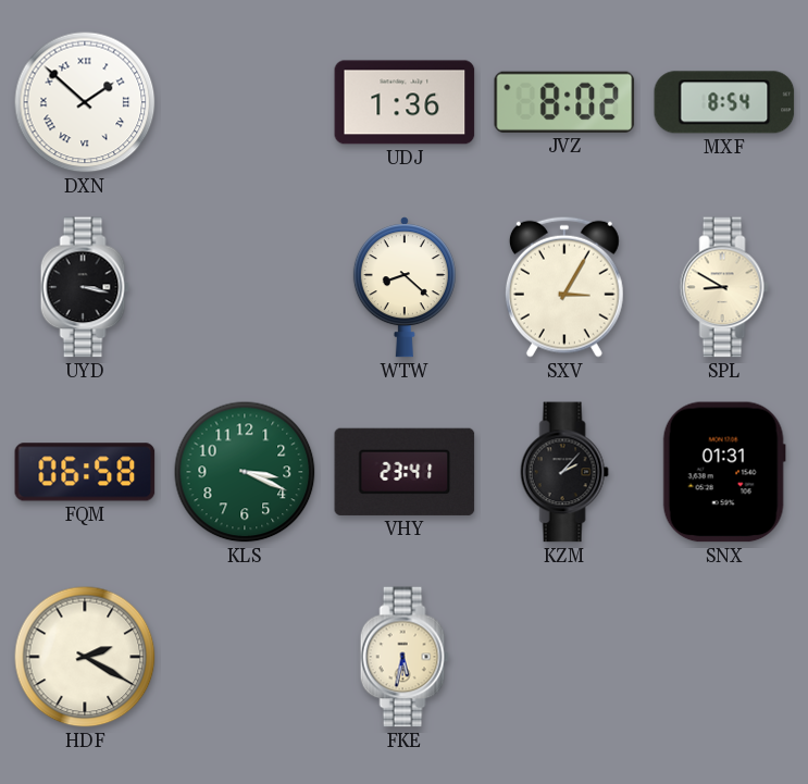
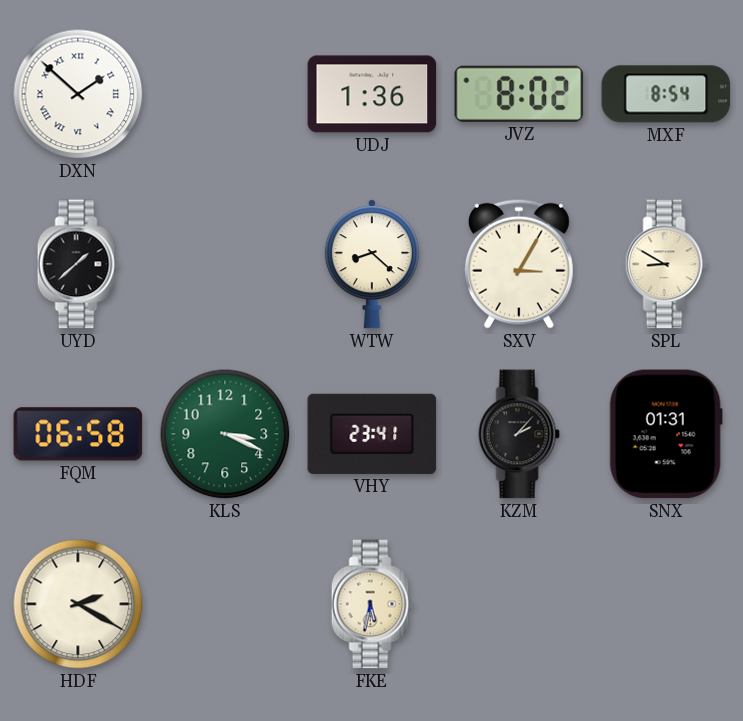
UYD: 3:17 -> 1:38
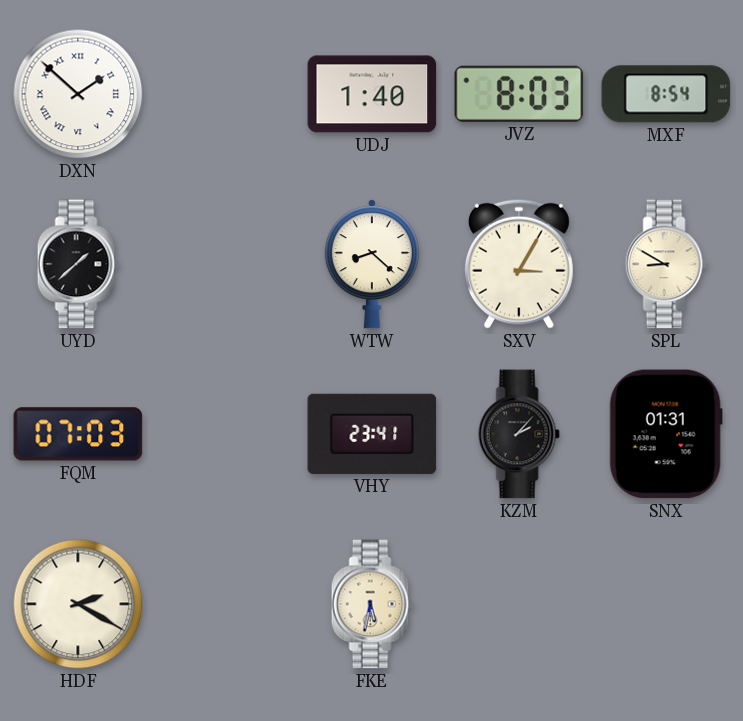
UDJ: 1:36 -> 1:40
JVZ: 8:02 -> 8:03
FQM: 06:58 -> 07:03
KLS: 3:19 -> none
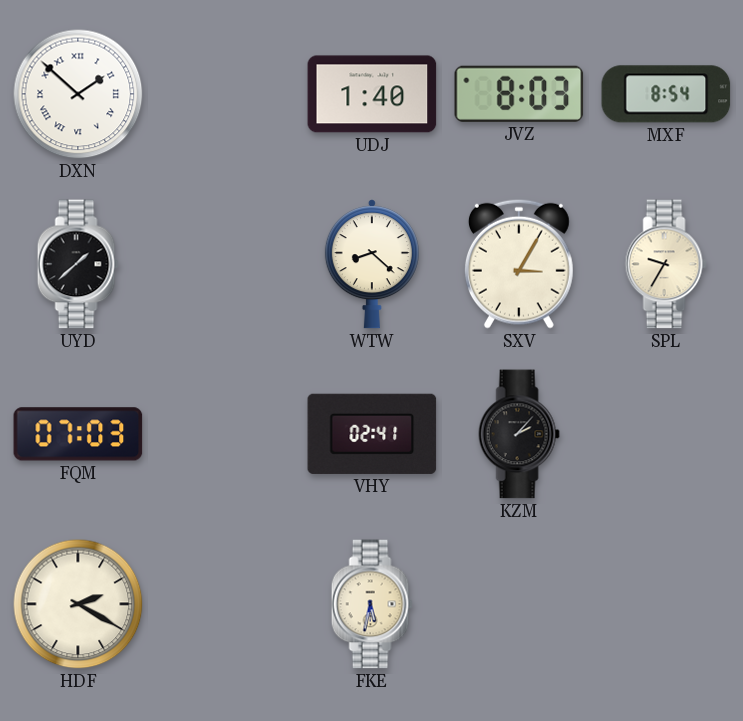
SPL: 8:50 -> 9:35
VHY: 23:41 -> 02:41
SNX: 01:31 -> none
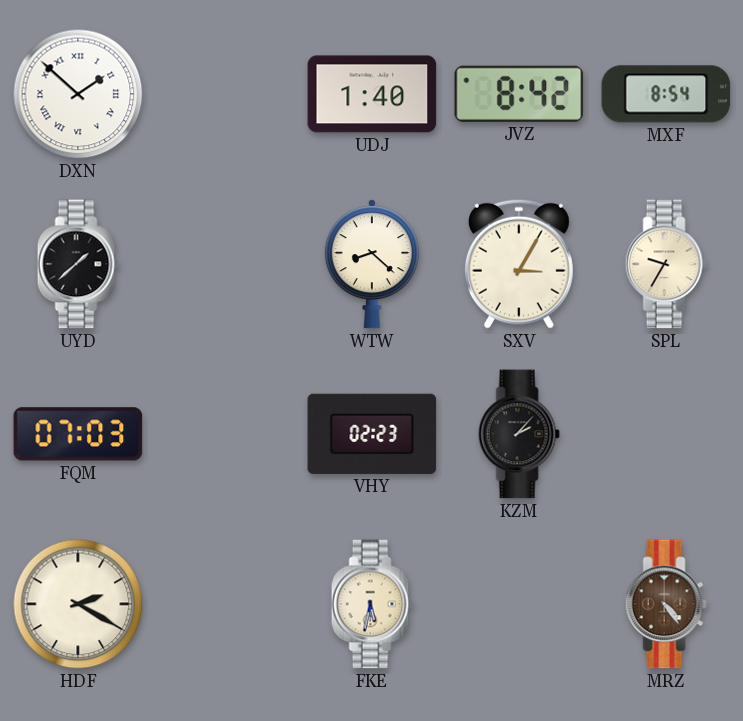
JVZ: 8:03 -> 8:42
VHY: 02:41 -> 02:23
MRZ: none -> 4:24
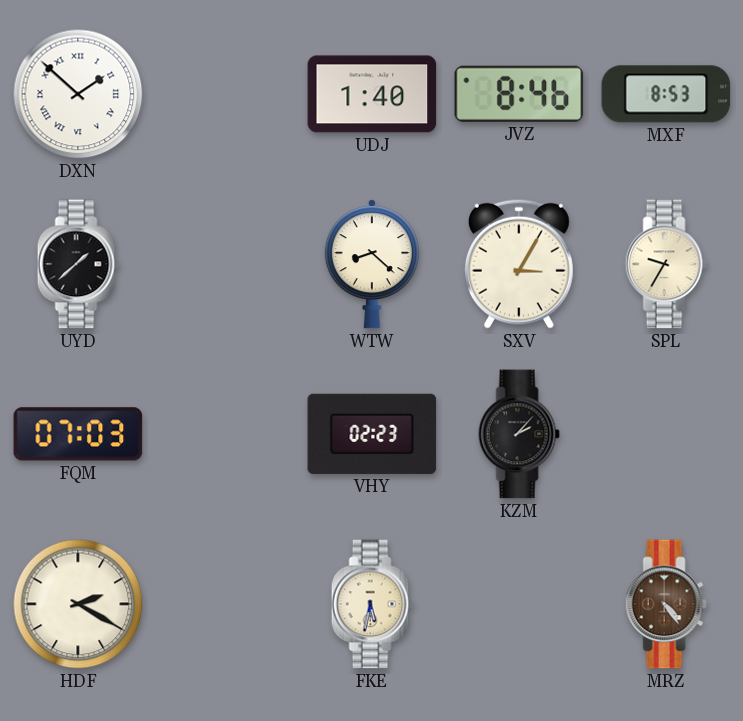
JVZ: 8:42 -> 8:46
MXF: 8:54 -> 8:53
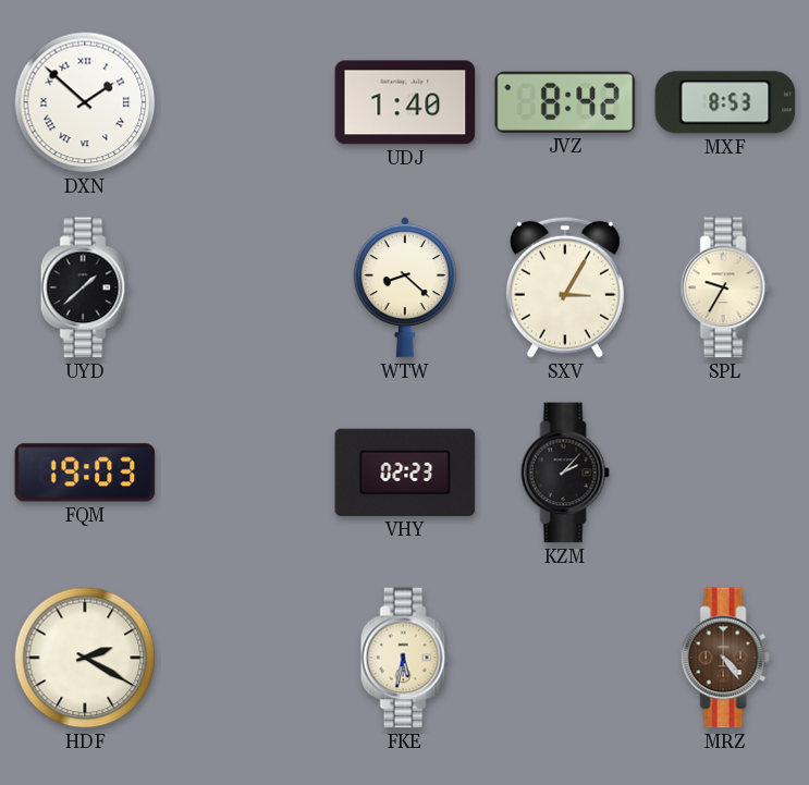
JVZ: 8:46 -> 8:42
FQM: 07:03 -> 19:03
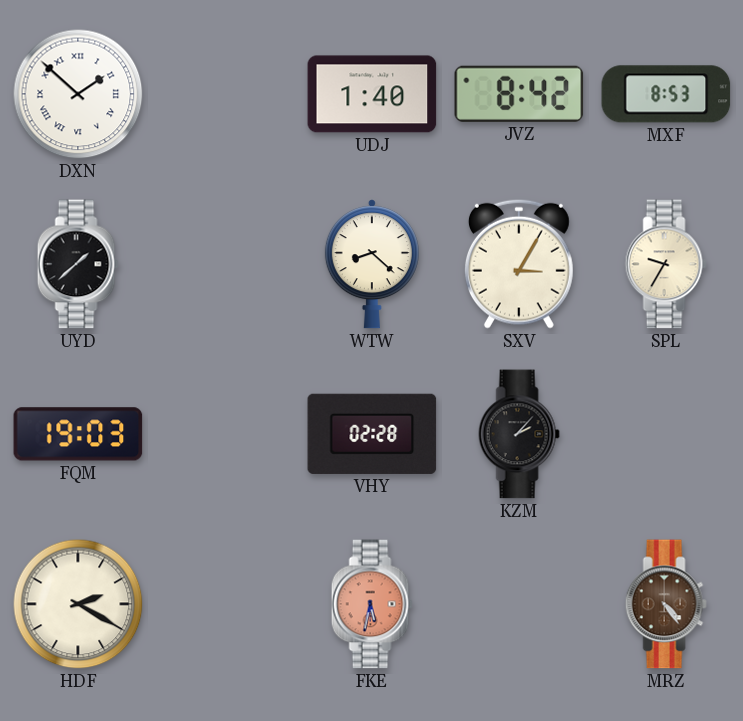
VHY: 02:23 -> 02:28
FKE dial: cream -> salmon
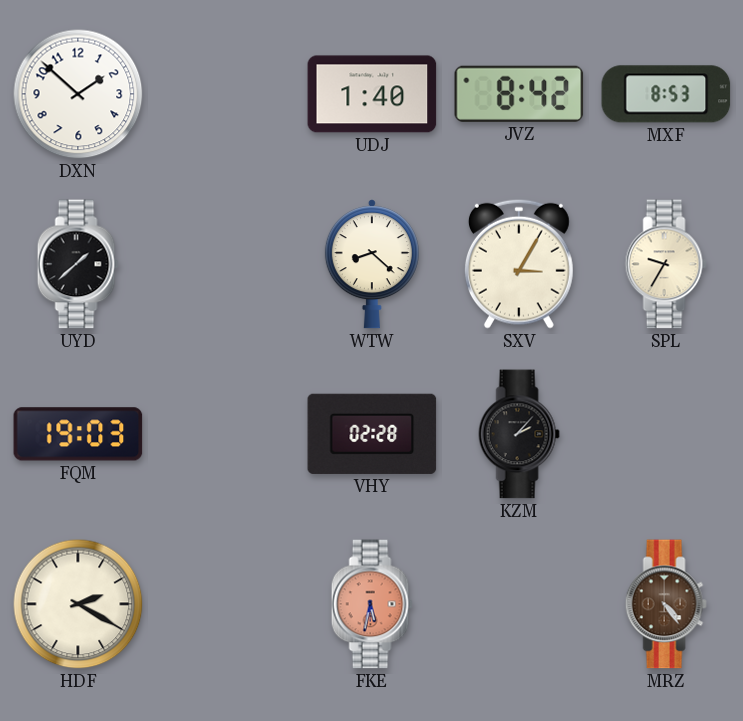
DXN numerals: Roman -> Arabic
